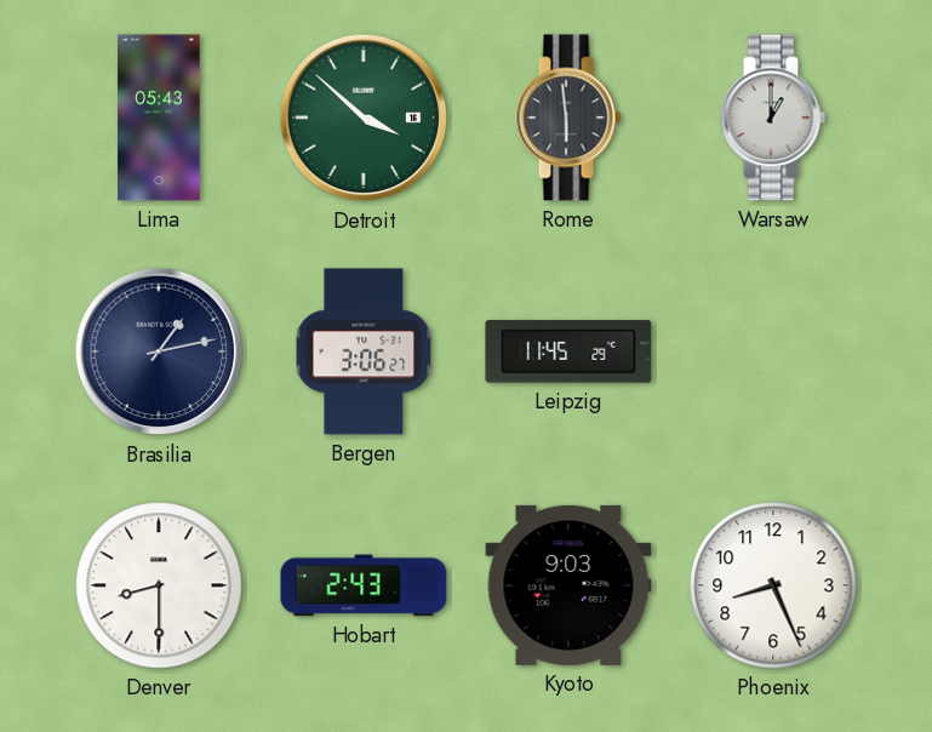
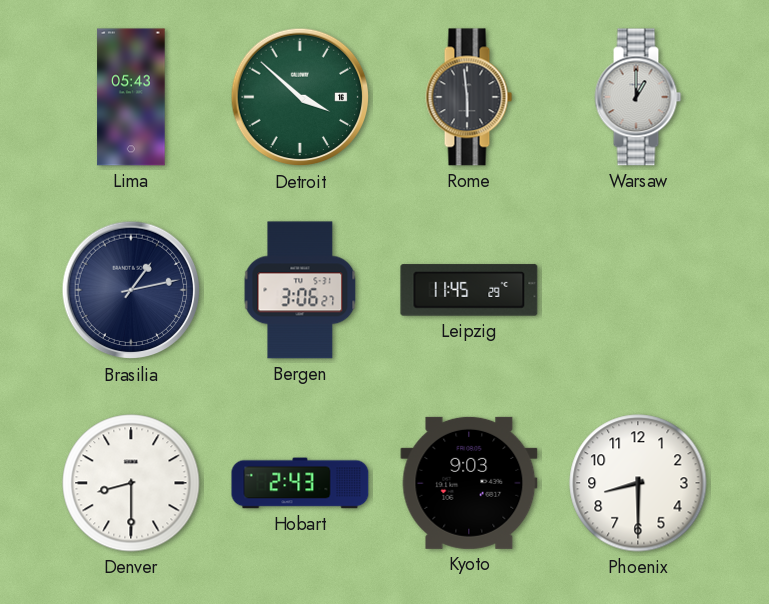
Phoenix: 8:26 -> 8:30
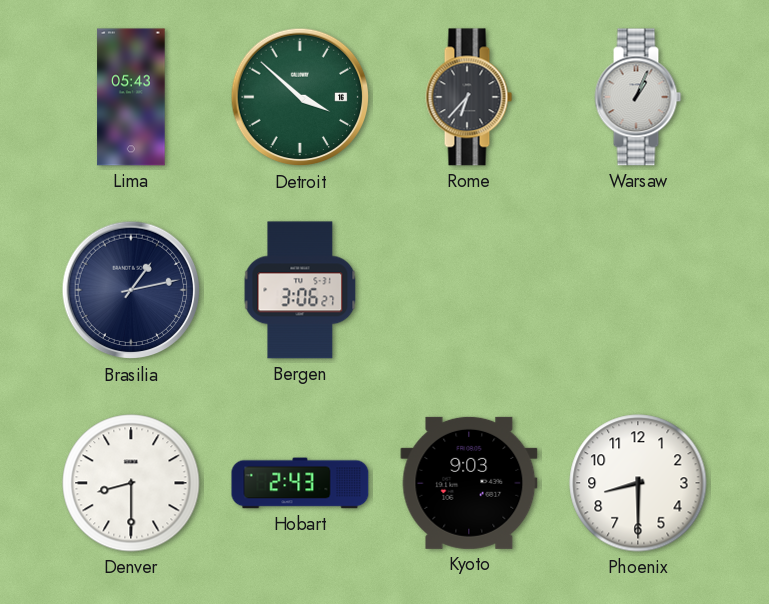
Rome: 5:59 -> 6:37
Warsaw: 1:00 -> 1:04
Leipzig: 11:45 -> none
